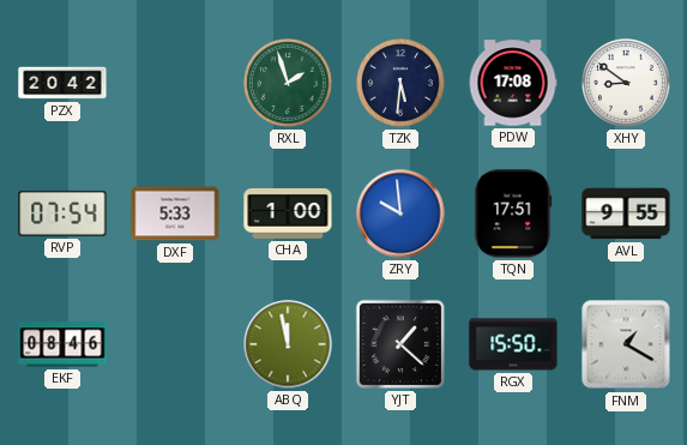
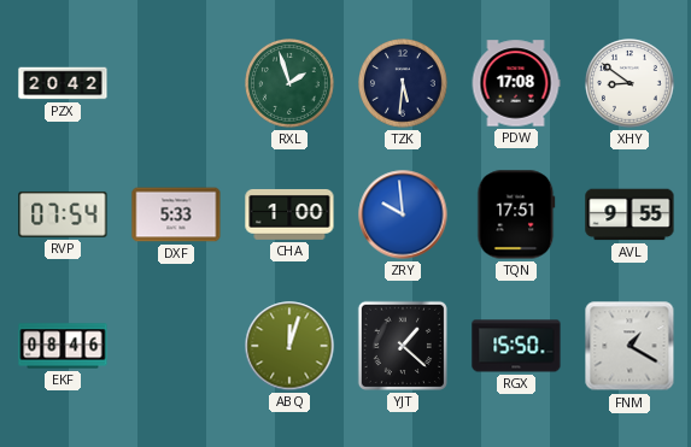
ABQ: 11:58 -> 12:03
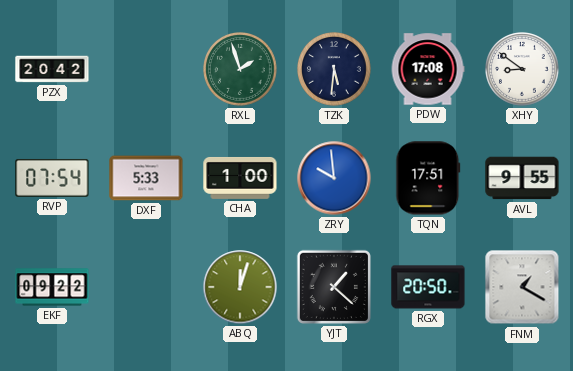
EKF: 08:46 -> 09:22
RGX: 15:50 -> 20:50
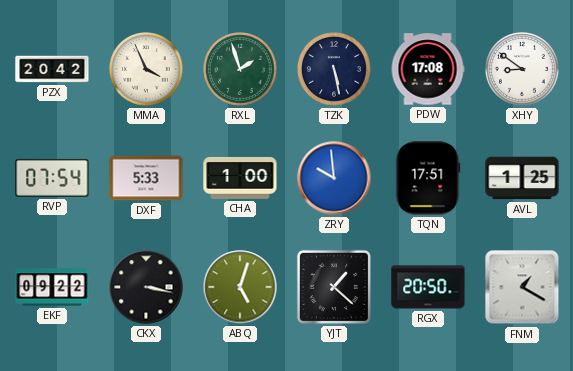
MMA: none -> 3:56
TZK: 5:31 -> 5:28
AVL: 9:55 -> 1:25
CKX: none -> 3:17
ABQ: 12:03 -> 5:03
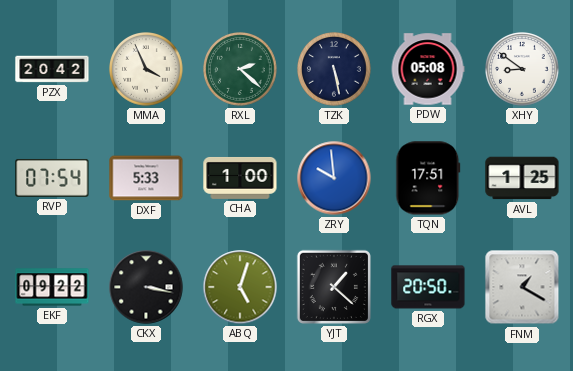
RXL: 1:57 -> 2:22
PDW: 17:08 -> 05:08
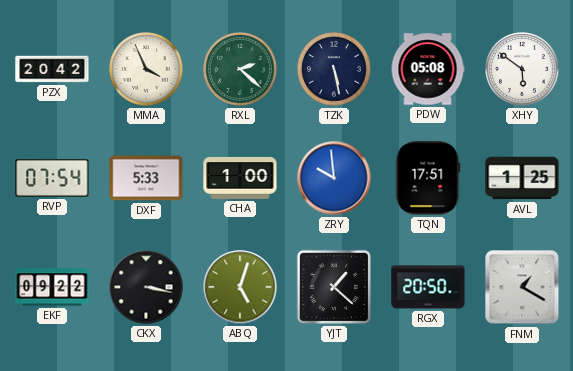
XHY: 8:51 -> 5:51
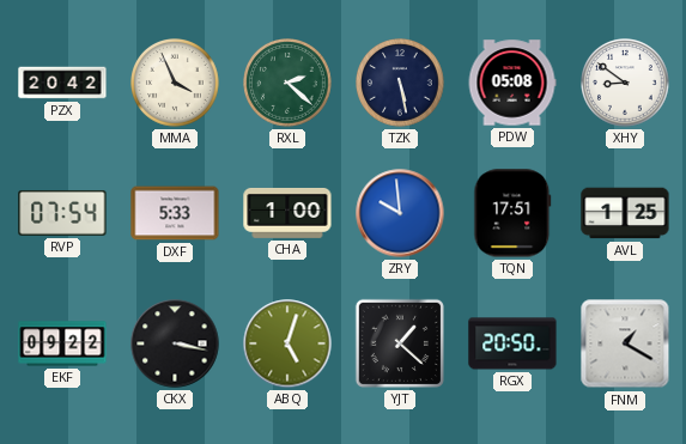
XHY: 5:51 -> 8:51
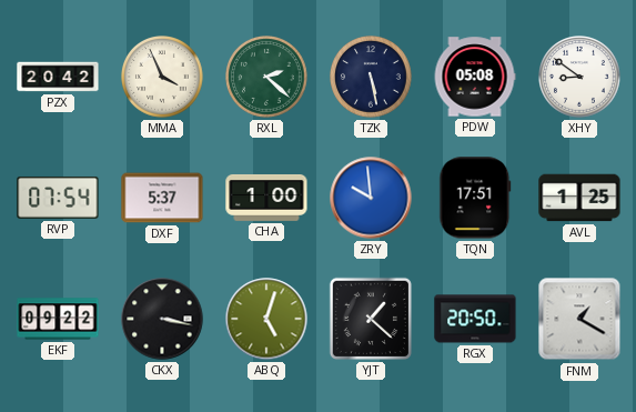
DXF: 5:33 -> 5:37
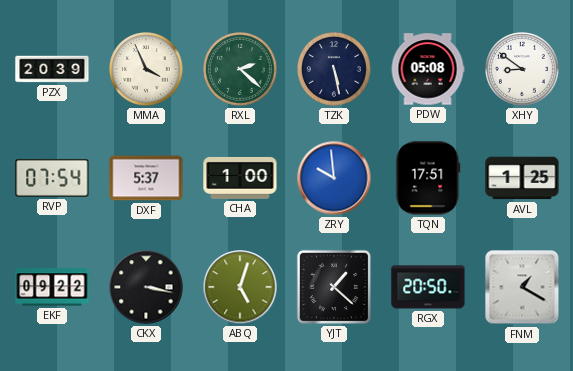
PZX: 20:42 -> 20:39
